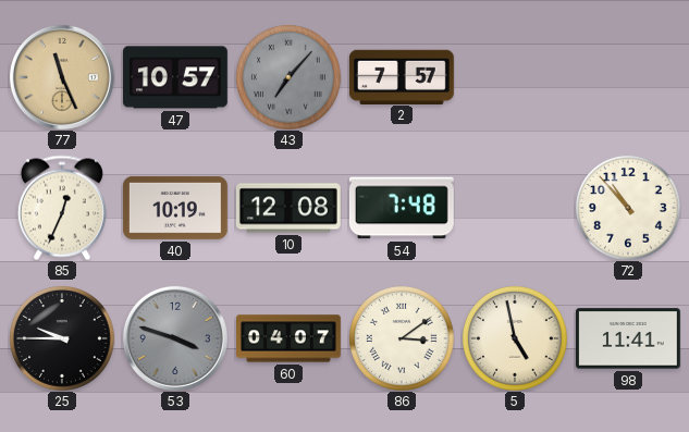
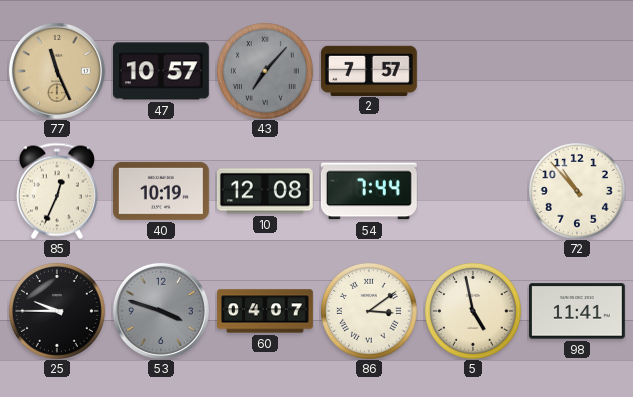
54: 7:48 -> 7:44
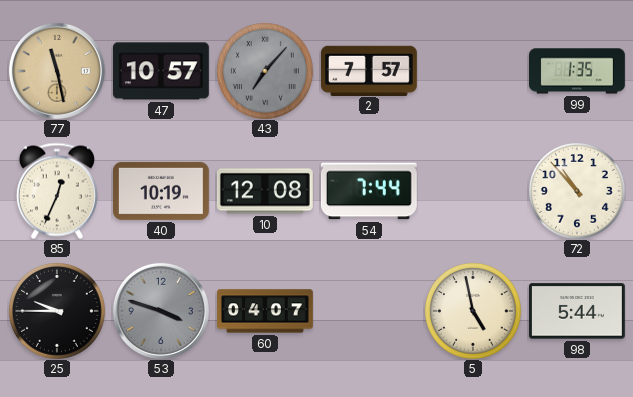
77: 11:26 -> 11:28
99: none -> 1:35
86: 3:09 -> none
98: 11:41 -> 5:44
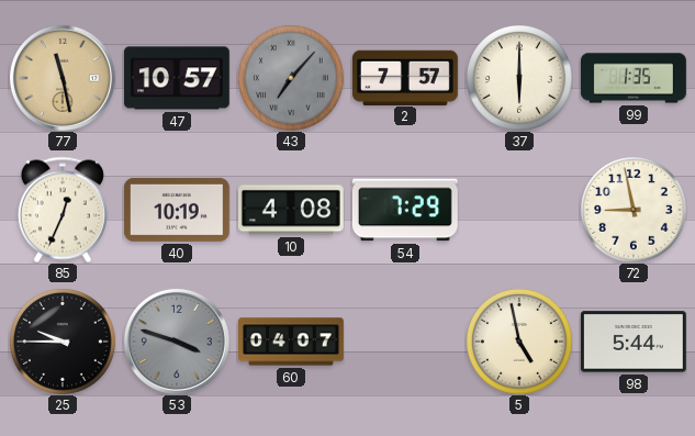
37: none -> 6:00
10: 12:08 -> 4:08
54: 7:44 -> 7:29
72: 10:53 -> 8:58
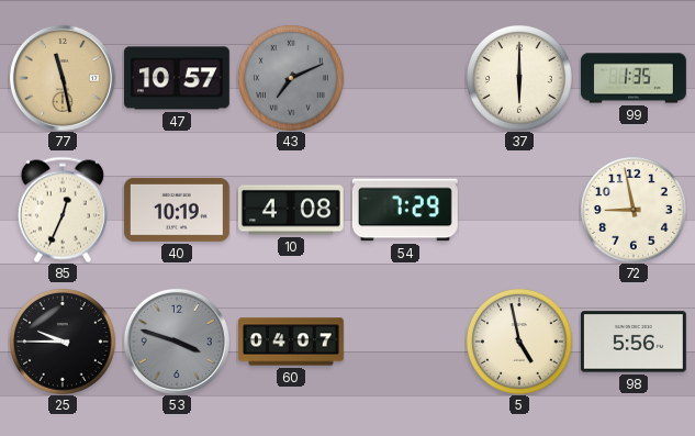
43: 7:07 -> 7:11
2: 7:57 -> none
98: 5:44 -> 5:56
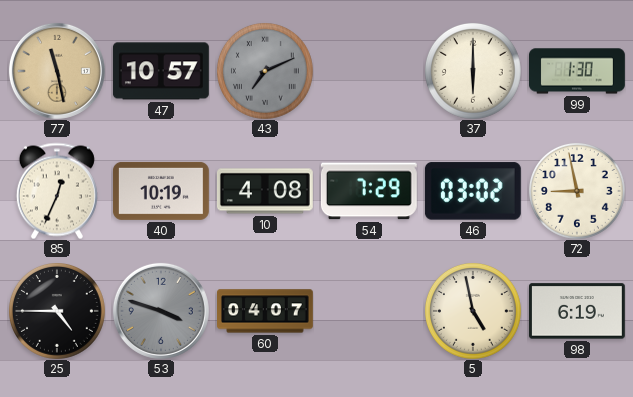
99: 1:35 -> 1:30
46: none -> 03:02
25: 9:45 -> 4:45
98: 5:56 -> 6:19
